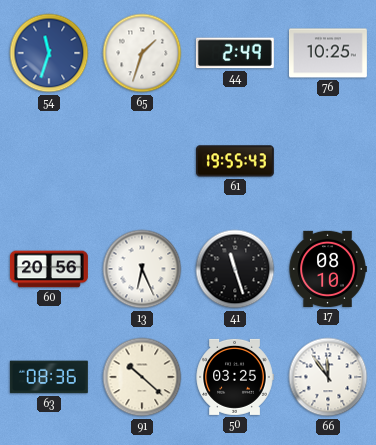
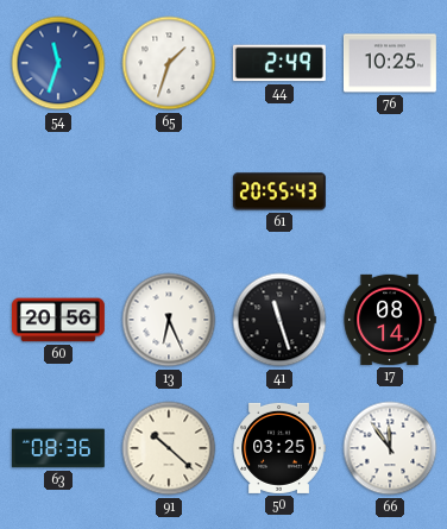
61: 19:55 -> 20:55
17: 08:10 -> 08:14
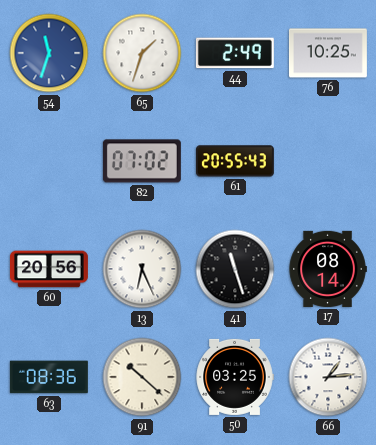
82: none -> 07:02
66: 11:54 -> 1:14
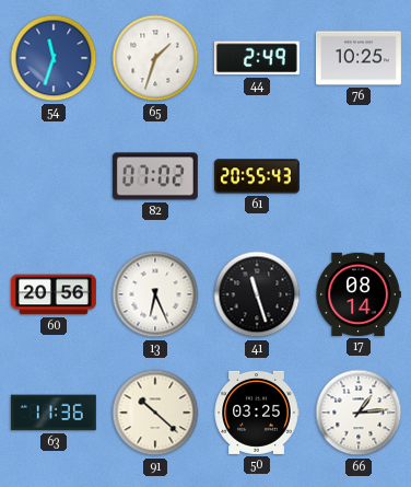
63: 08:36 -> 11:36
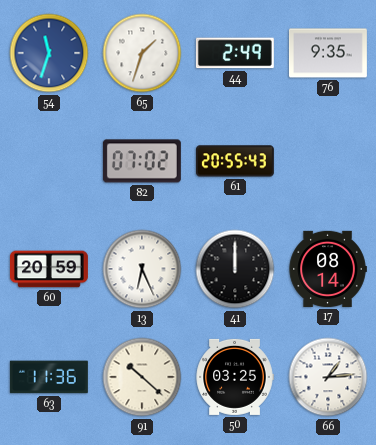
76: 10:25 -> 9:35
60: 20:56 -> 20:59
41: 11:27 -> 12:00
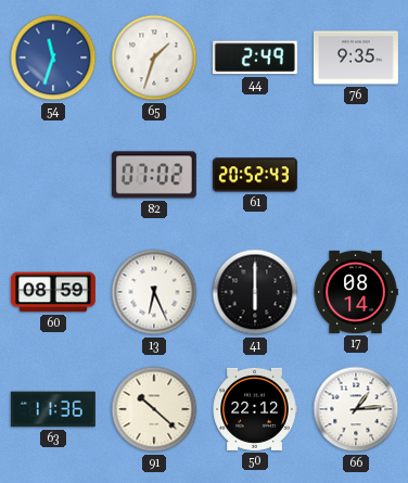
61: 20:55 -> 20:52
60: 20:59 -> 08:59
41: 12:00 -> 6:00
50: 03:25 -> 22:12
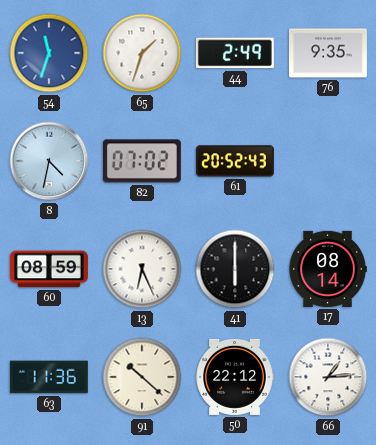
8: none -> 4:32
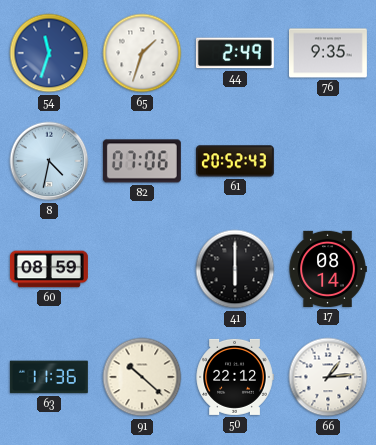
82: 07:02 -> 07:06
13: 6:26 -> none
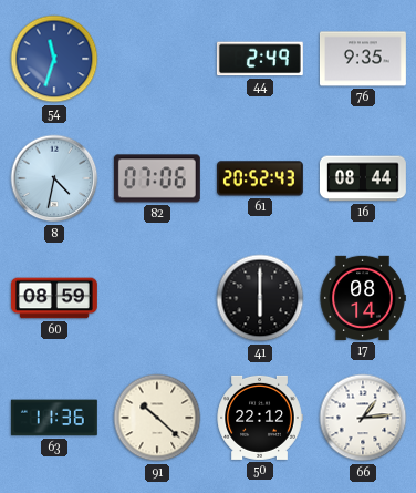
65: 1:33 -> none
16: none -> 08:44
